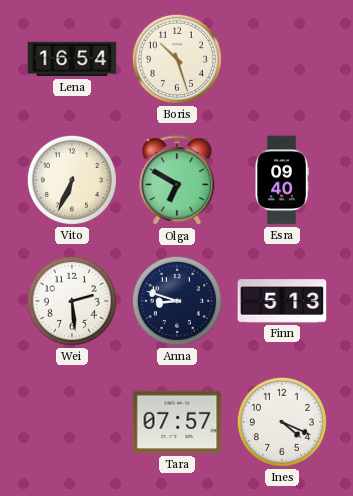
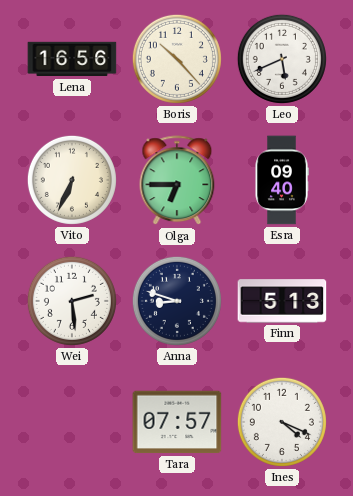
Lena: 16:54 -> 16:56
Boris: 10:27 -> 10:23
Leo: none -> 5:41
Olga: 6:50 -> 6:45
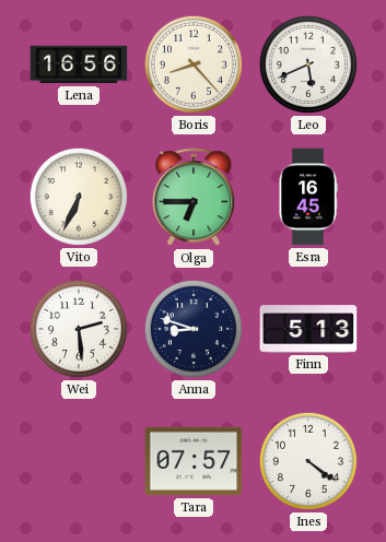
Boris: 10:23 -> 8:23
Esra: 09:40 -> 16:45
Ines: 4:19 -> 4:21
